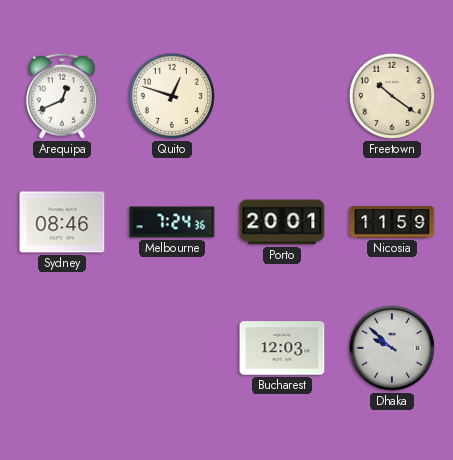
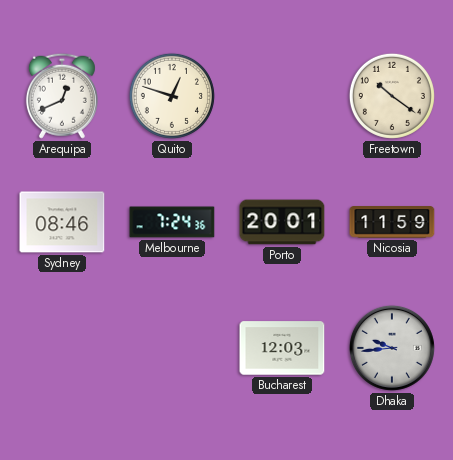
Dhaka: 9:52 -> 9:44
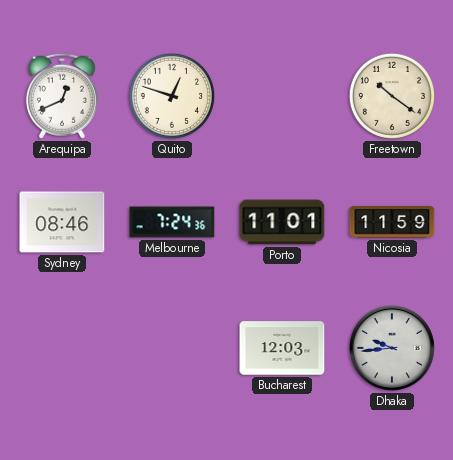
Porto: 20:01 -> 11:01
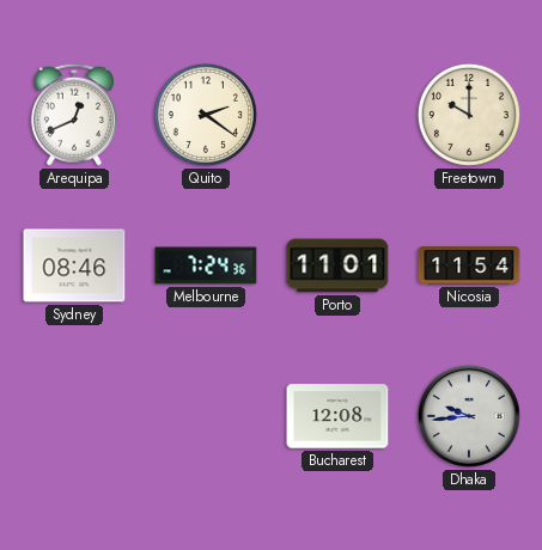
Quito: 12:48 -> 2:21
Freetown: 10:21 -> 10:00
Nicosia: 11:59 -> 11:54
Bucharest: 12:03 -> 12:08
